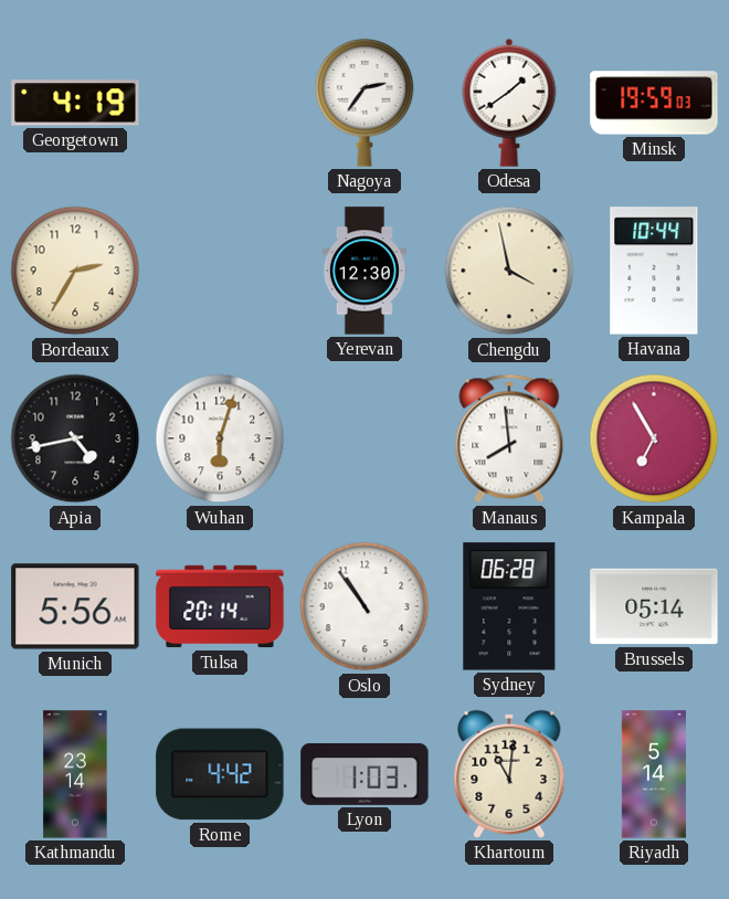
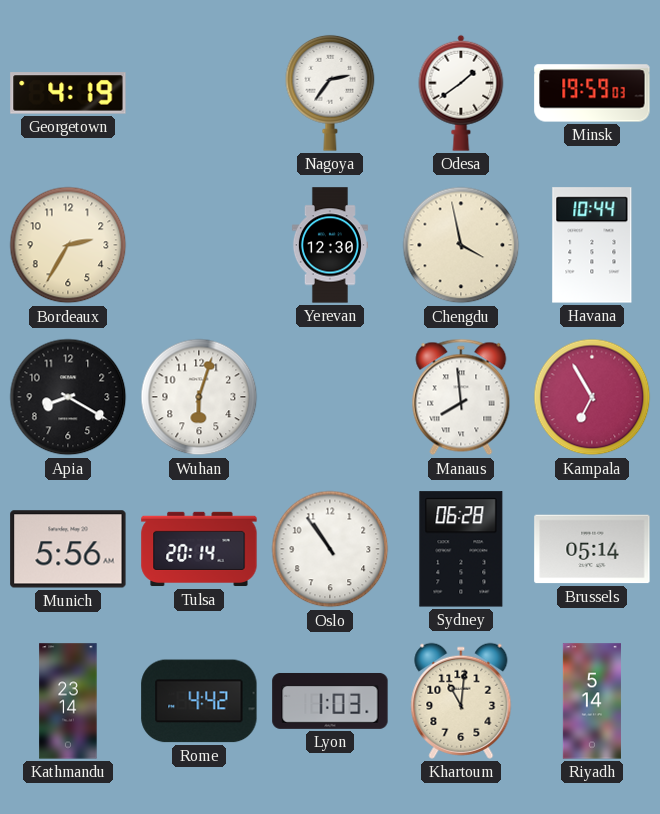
Apia: 4:43 -> 8:20
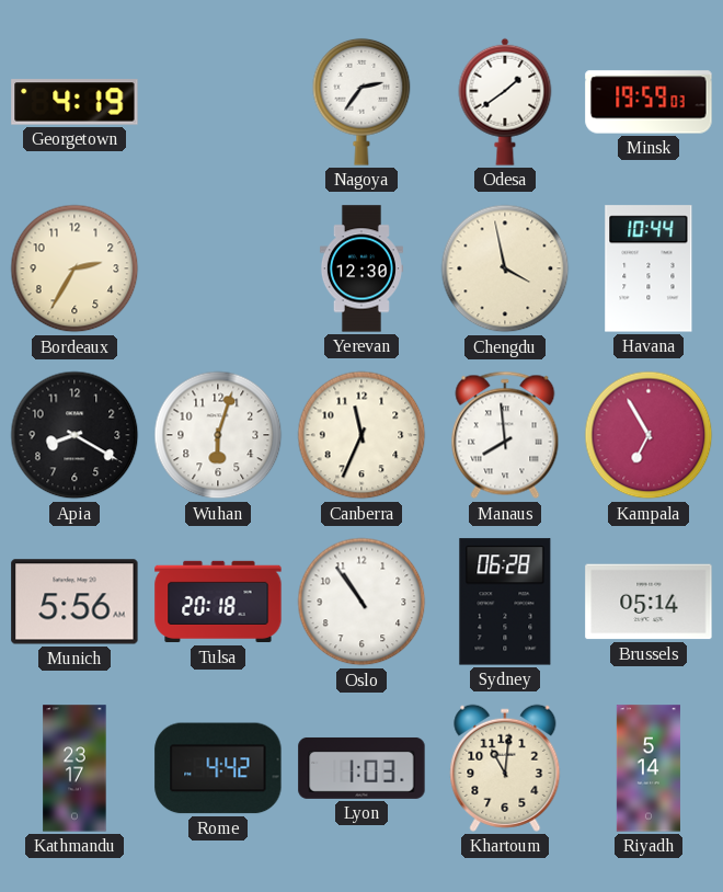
Canberra: none -> 11:34
Tulsa: 20:14 -> 20:18
Kathmandu: 23:14 -> 23:17
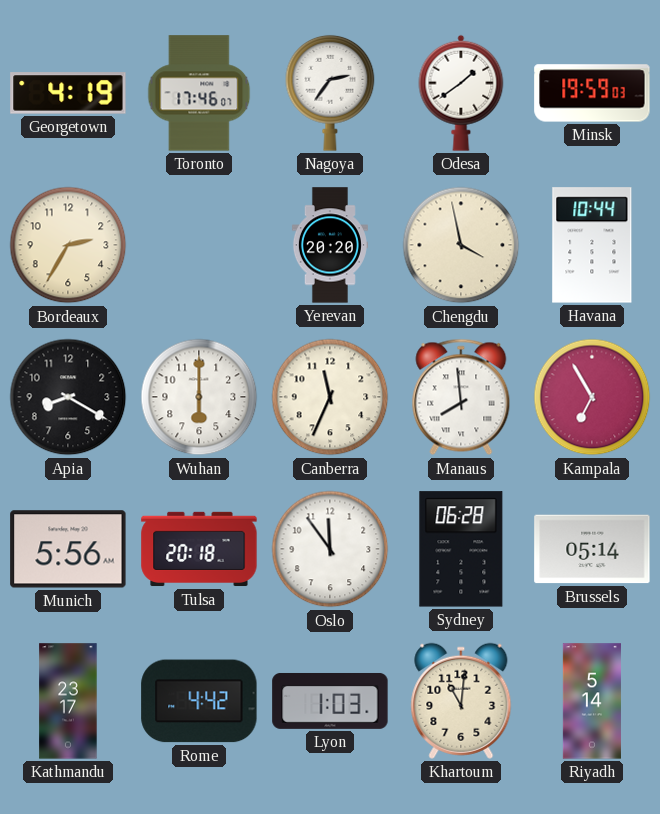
Toronto: none -> 17:46
Yerevan: 12:30 -> 20:20
Wuhan: 6:03 -> 6:00
Oslo: 10:54 -> 11:54
